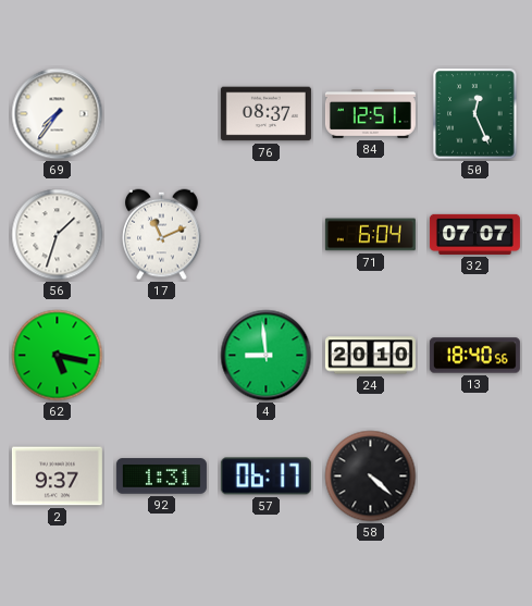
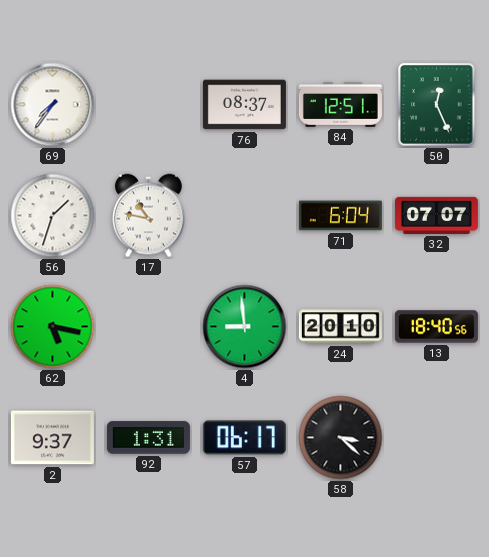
17: 11:11 -> 10:47
58: 4:22 -> 3:22
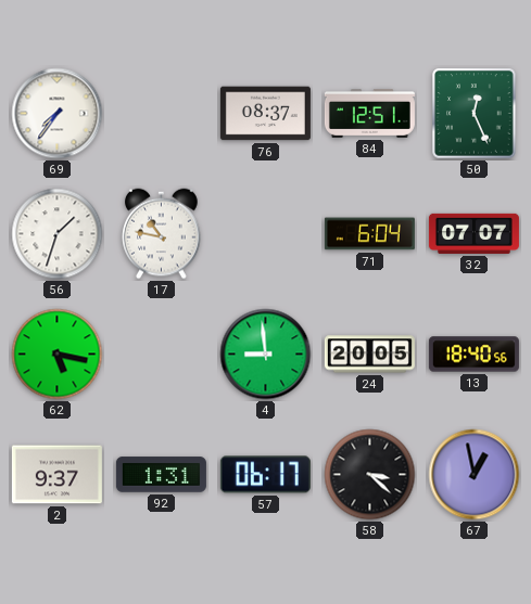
24: 20:10 -> 20:05
67: none -> 12:58
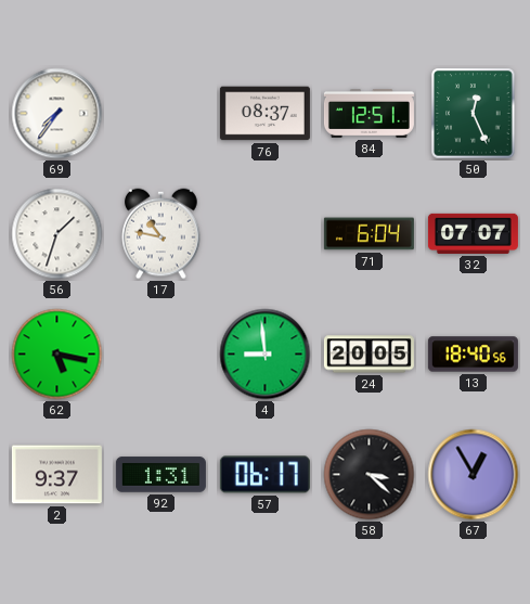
67: 12:58 -> 12:55
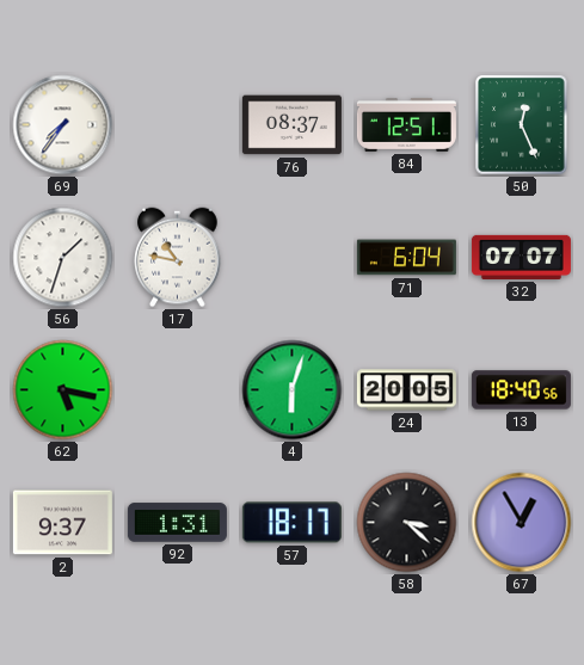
4: 8:59 -> 6:03
57: 06:17 -> 18:17
